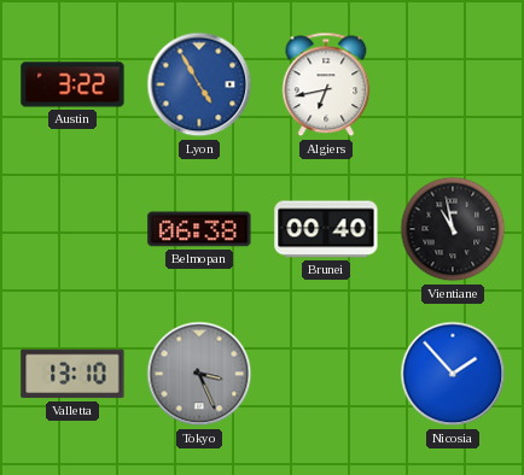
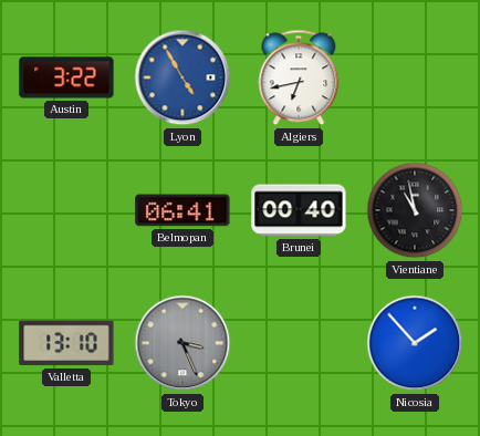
Belmopan: 06:38 -> 06:41
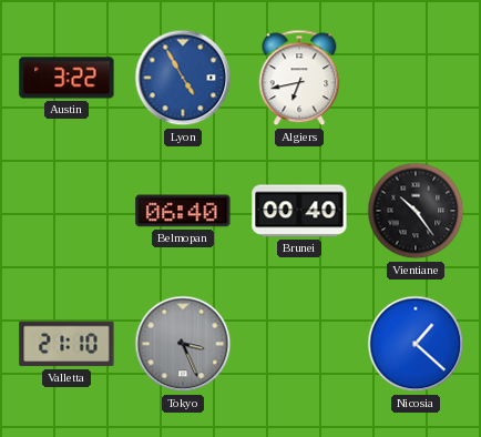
Belmopan: 06:41 -> 06:40
Vientiane: 10:58 -> 10:24
Valletta: 13:10 -> 21:10
Nicosia: 1:53 -> 1:22
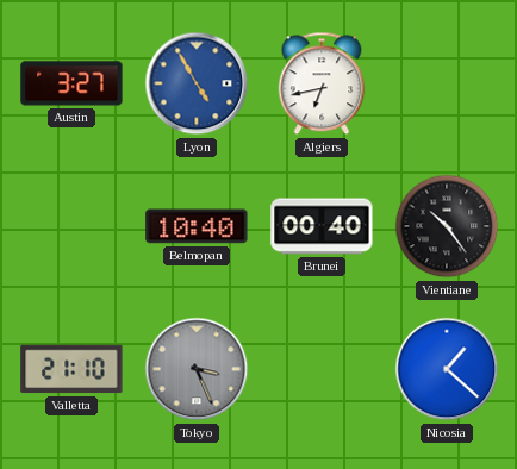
Austin: 3:22 -> 3:27
Belmopan: 06:40 -> 10:40
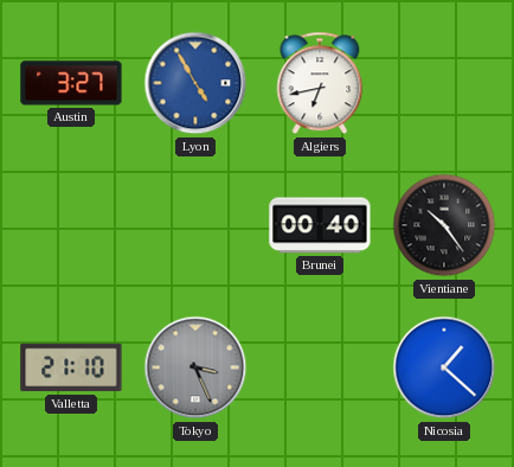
Belmopan: 10:40 -> none
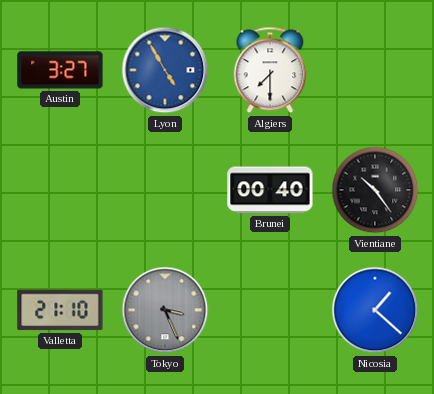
Algiers: 6:43 -> 7:30
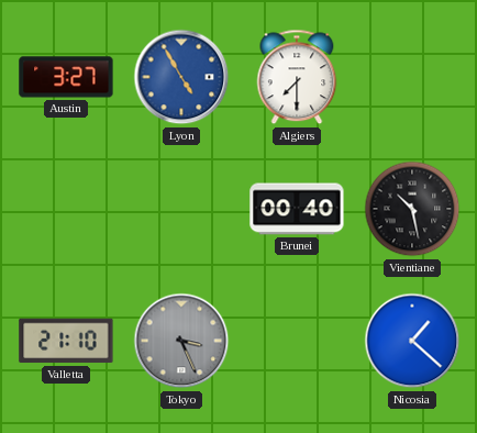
Vientiane: 10:24 -> 10:28
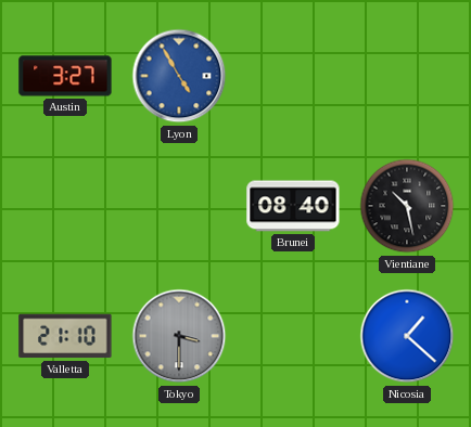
Algiers: 7:30 -> none
Brunei: 00:40 -> 08:40
Tokyo: 3:26 -> 3:30
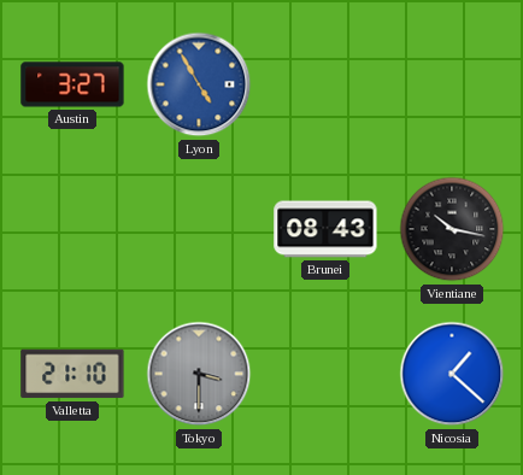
Brunei: 08:40 -> 08:43
Vientiane: 10:28 -> 10:17
